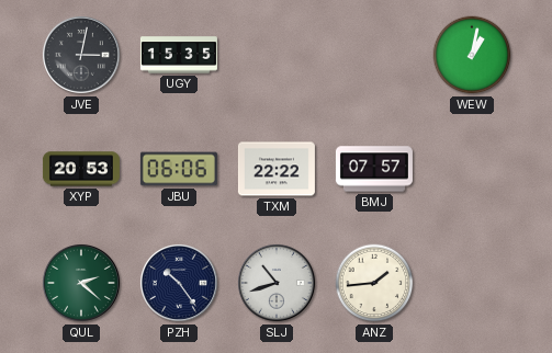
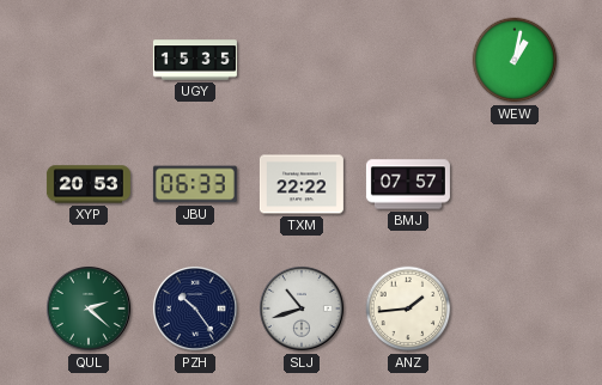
JVE: 3:02 -> none
JBU: 06:06 -> 06:33
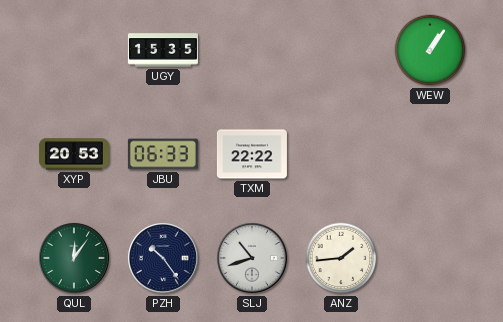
WEW: 1:02 -> 1:06
BMJ: 07:57 -> none
QUL: 2:22 -> 12:06
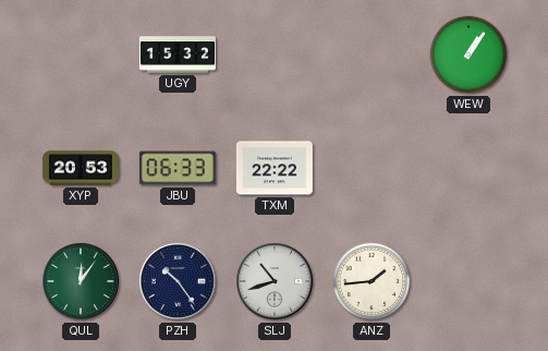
UGY: 15:35 -> 15:32
